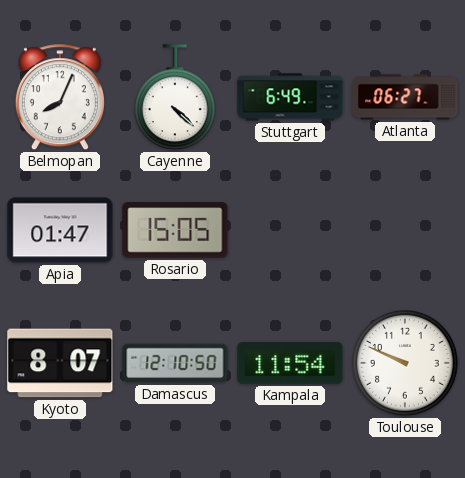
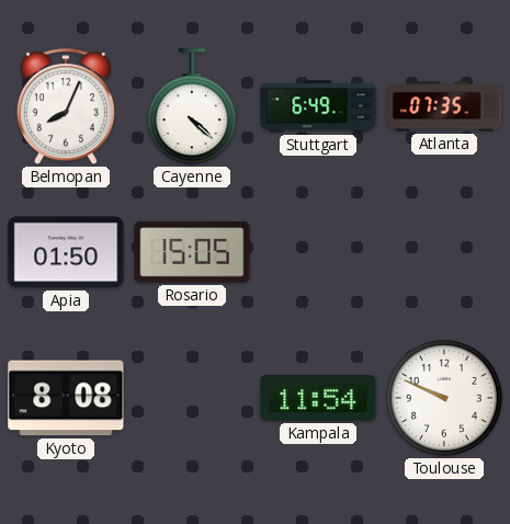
Atlanta: 06:27 -> 07:35
Apia: 01:47 -> 01:50
Kyoto: 8:07 -> 8:08
Damascus: 12:10 -> none
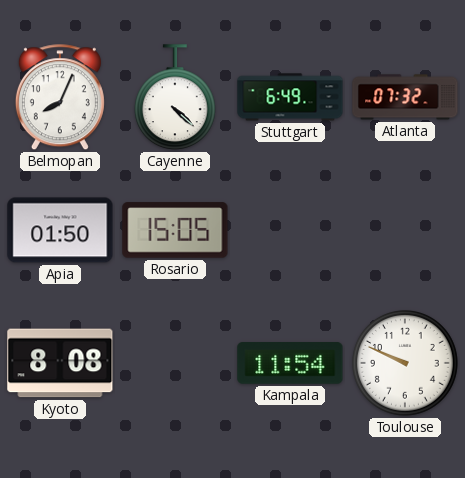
Atlanta: 07:35 -> 07:32
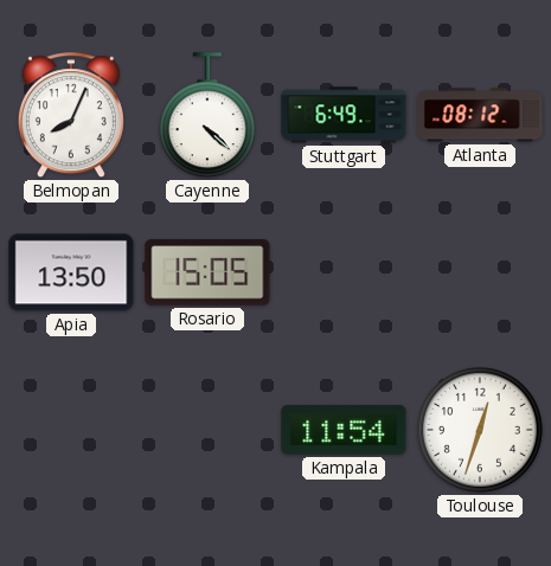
Atlanta: 07:32 -> 08:12
Apia: 01:50 -> 13:50
Kyoto: 8:08 -> none
Toulouse: 9:49 -> 12:33
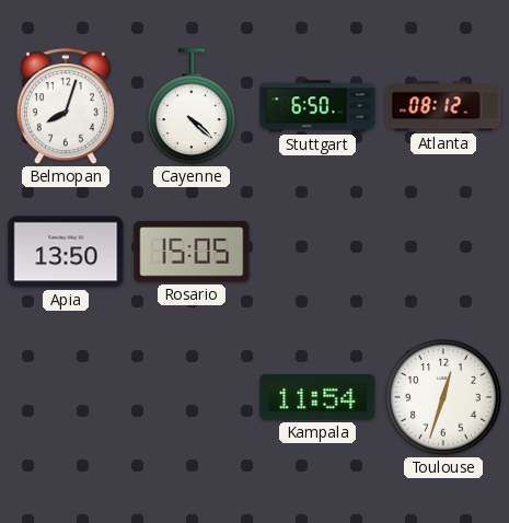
Belmopan: 8:04 -> 8:03
Stuttgart: 6:49 -> 6:50
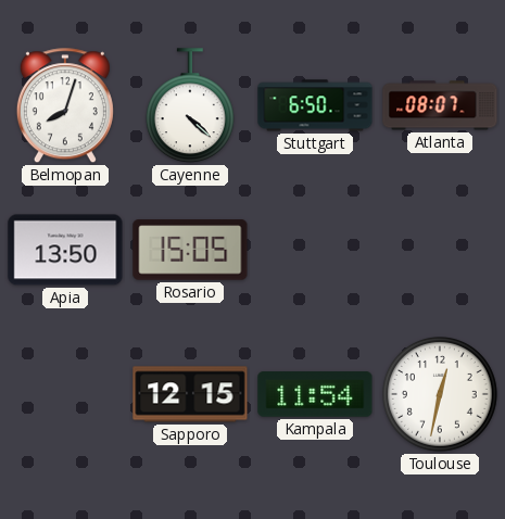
Atlanta: 08:12 -> 08:07
Sapporo: none -> 12:15
Toulouse: 12:33 -> 12:32
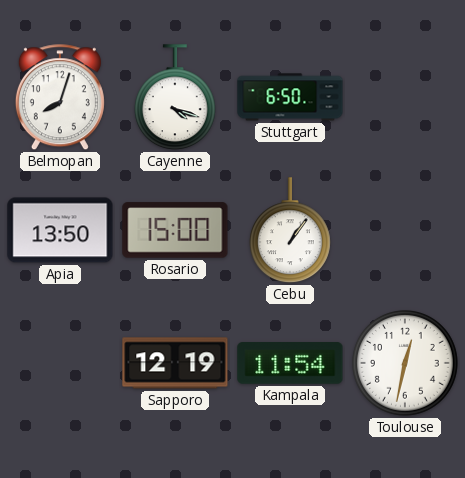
Cayenne: 4:22 -> 4:18
Atlanta: 08:07 -> none
Rosario: 15:05 -> 15:00
Cebu: none -> 1:06
Sapporo: 12:15 -> 12:19
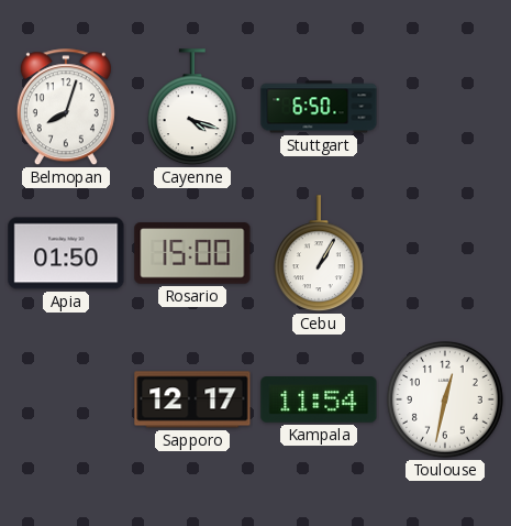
Apia: 13:50 -> 01:50
Cebu: 1:06 -> 1:05
Sapporo: 12:19 -> 12:17
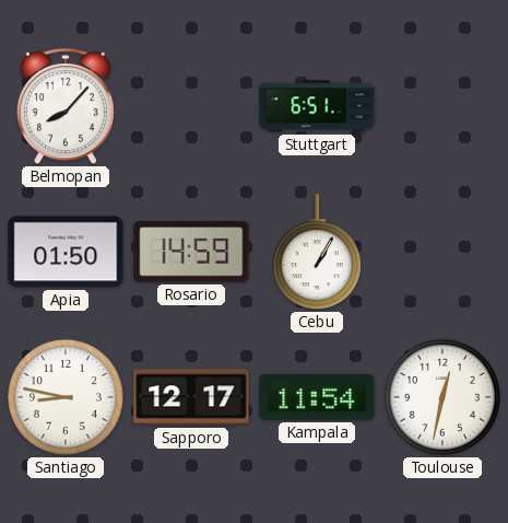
Belmopan: 8:03 -> 8:07
Cayenne: 4:18 -> none
Stuttgart: 6:50 -> 6:51
Rosario: 15:00 -> 14:59
Santiago: none -> 8:47
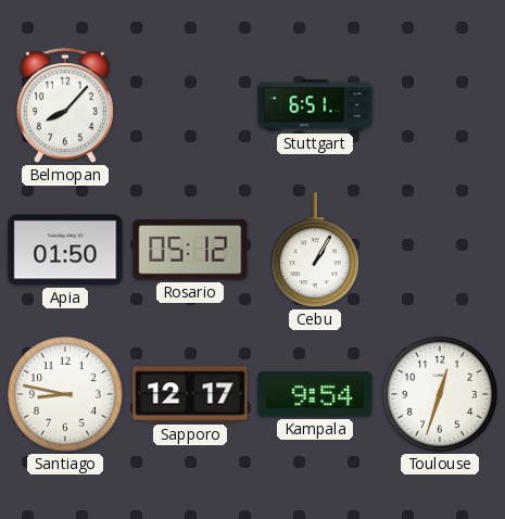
Rosario: 14:59 -> 05:12
Kampala: 11:54 -> 9:54
Toulouse: 12:32 -> 12:33
